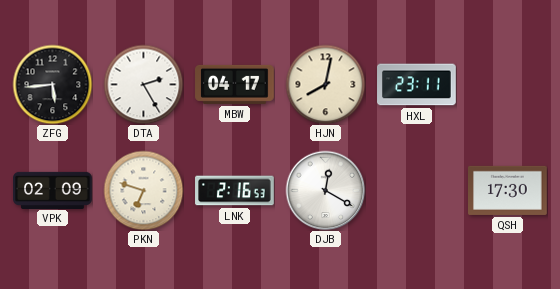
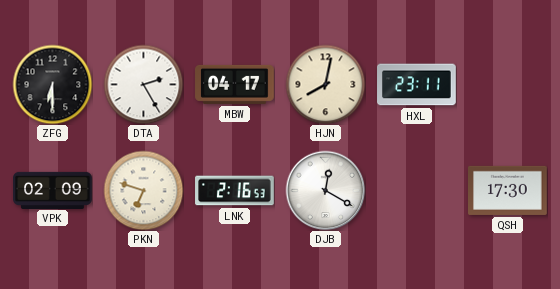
ZFG: 5:44 -> 6:30
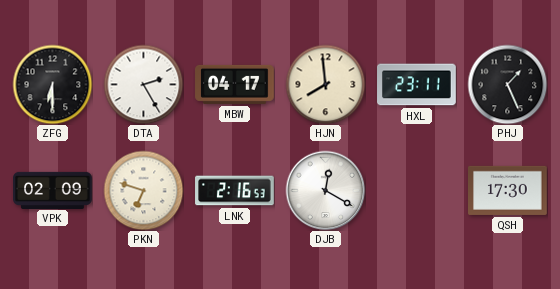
HJN: 8:02 -> 7:59
PHJ: none -> 1:26
